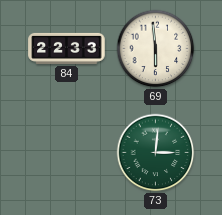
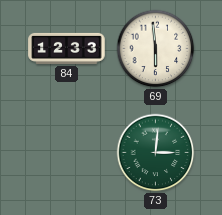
84: 22:33 -> 12:33
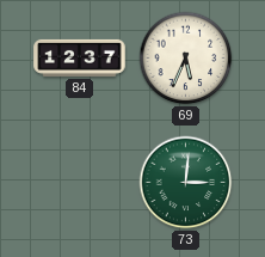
84: 12:33 -> 12:37
69: 5:59 -> 5:34
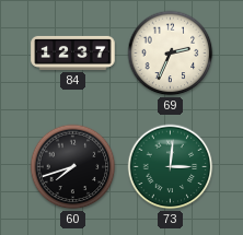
69: 5:34 -> 2:34
60: none -> 7:42
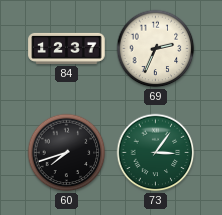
73: 3:01 -> 3:06
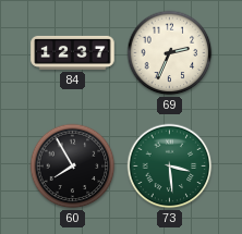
60: 7:42 -> 7:55
73: 3:06 -> 3:29
